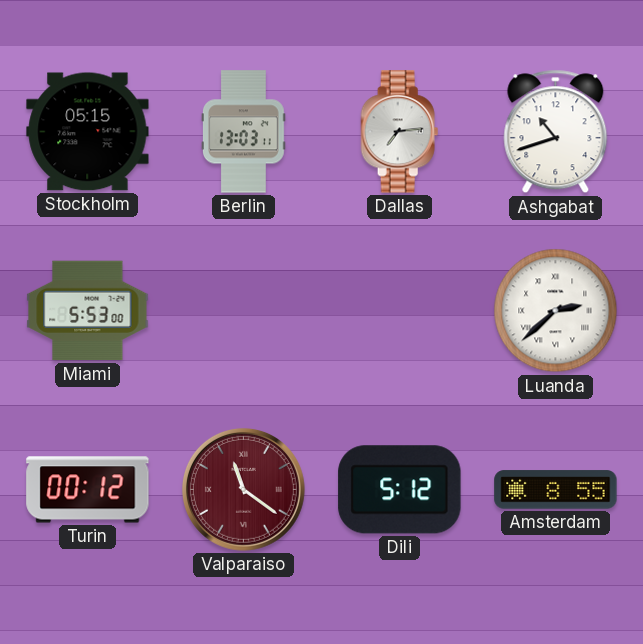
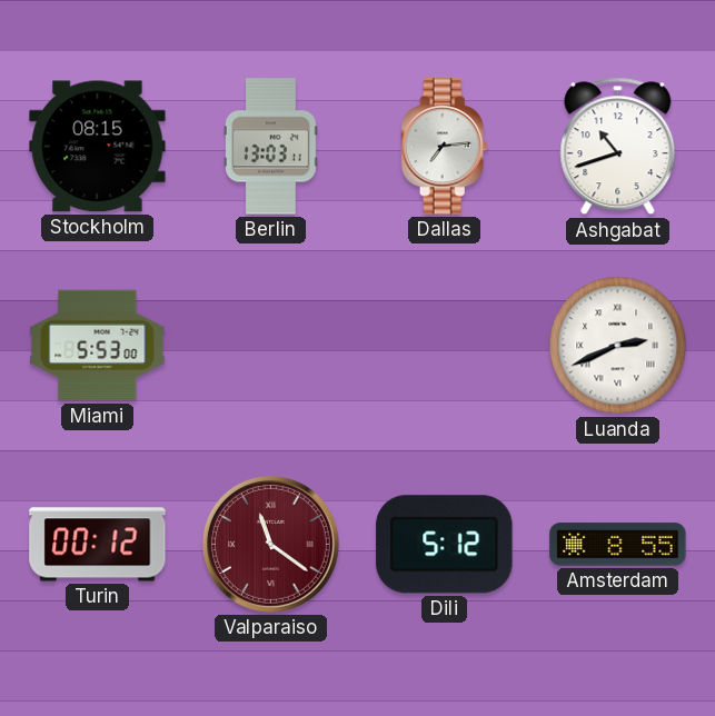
Stockholm: 05:15 -> 08:15
Luanda: 2:38 -> 2:41
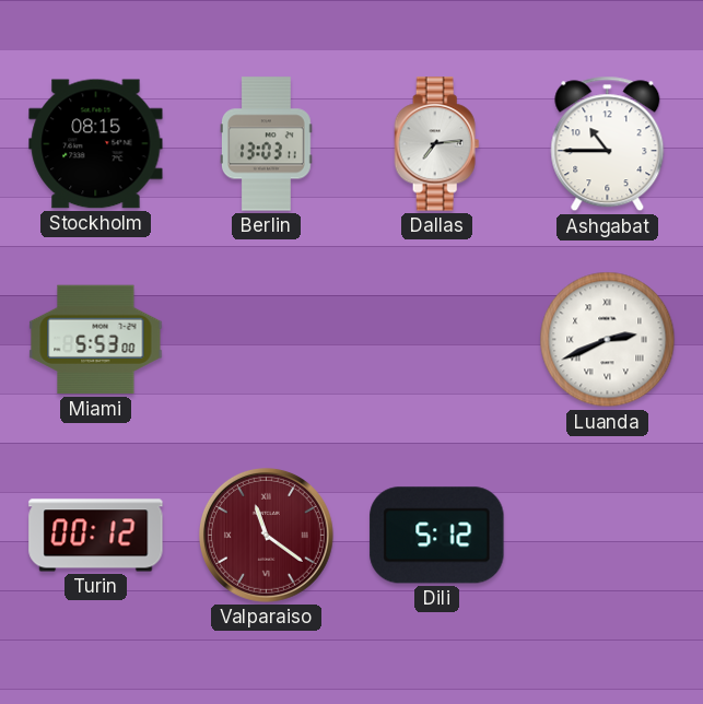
Ashgabat: 10:42 -> 10:45
Amsterdam: 8:55 -> none
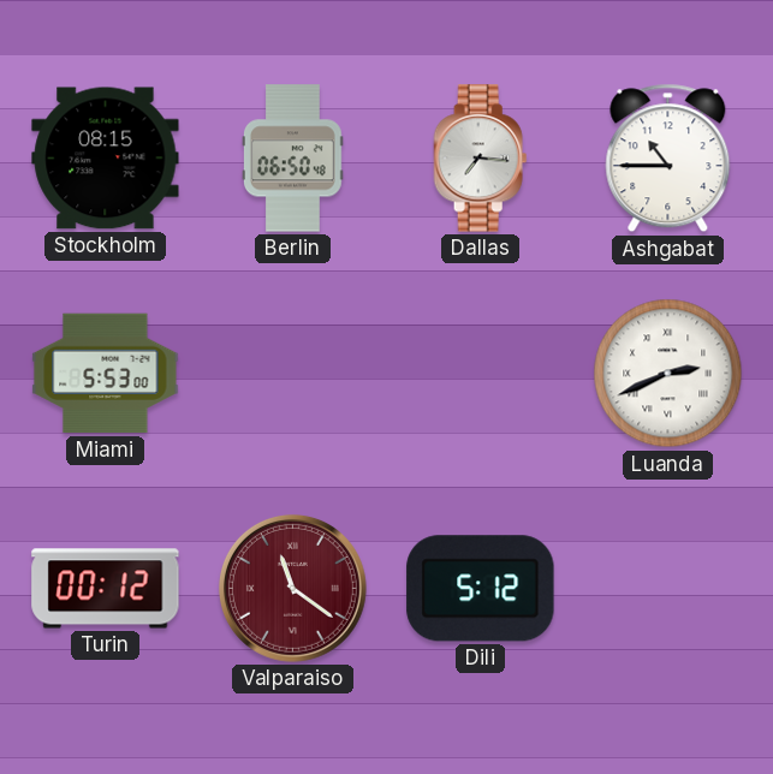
Berlin: 13:03 -> 06:50
Dallas: 7:14 -> 7:16
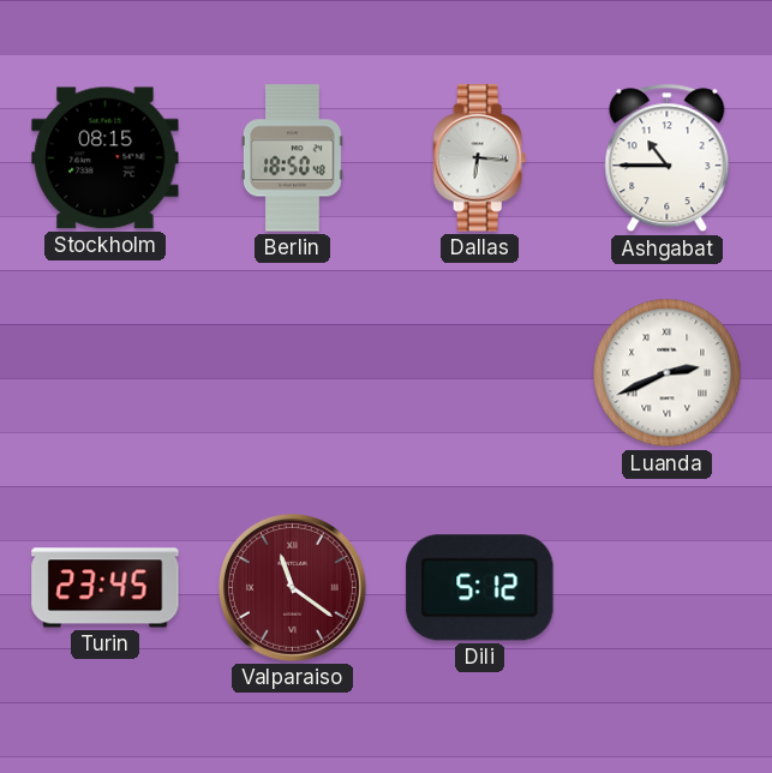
Berlin: 06:50 -> 18:50
Dallas: 7:16 -> 6:16
Miami: 5:53 -> none
Turin: 00:12 -> 23:45
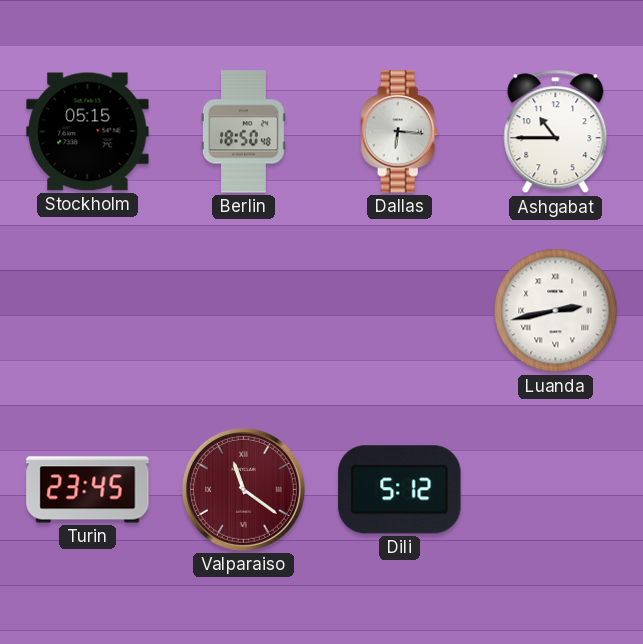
Stockholm: 08:15 -> 05:15
Luanda: 2:41 -> 2:43
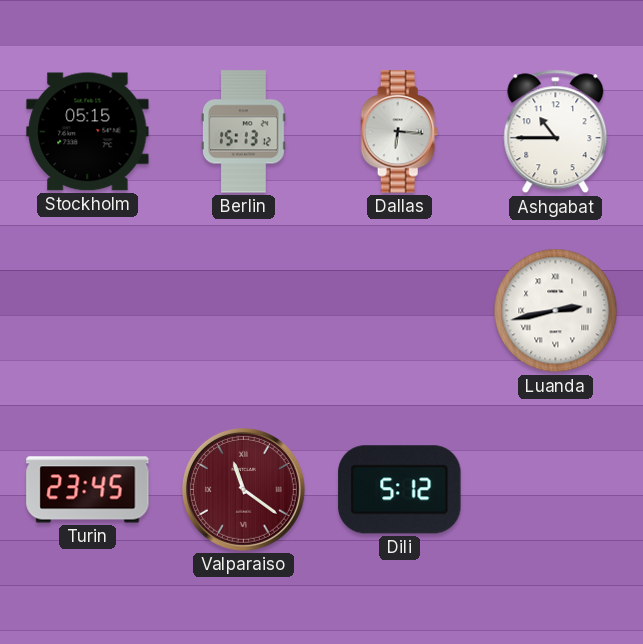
Berlin: 18:50 -> 15:13
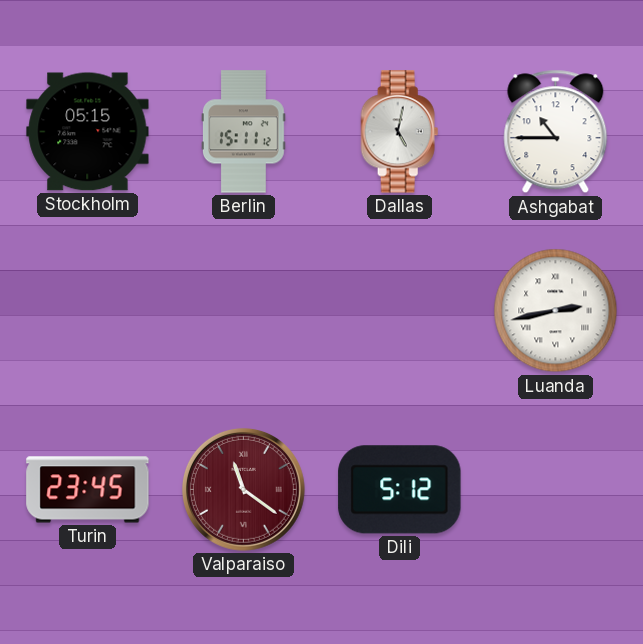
Berlin: 15:13 -> 15:11
Dallas: 6:16 -> 5:02
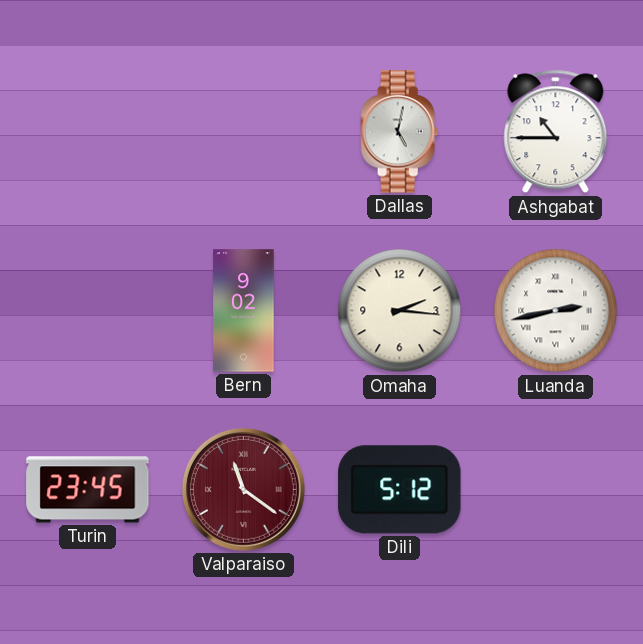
Stockholm: 05:15 -> none
Berlin: 15:11 -> none
Bern: none -> 9:02
Omaha: none -> 2:16
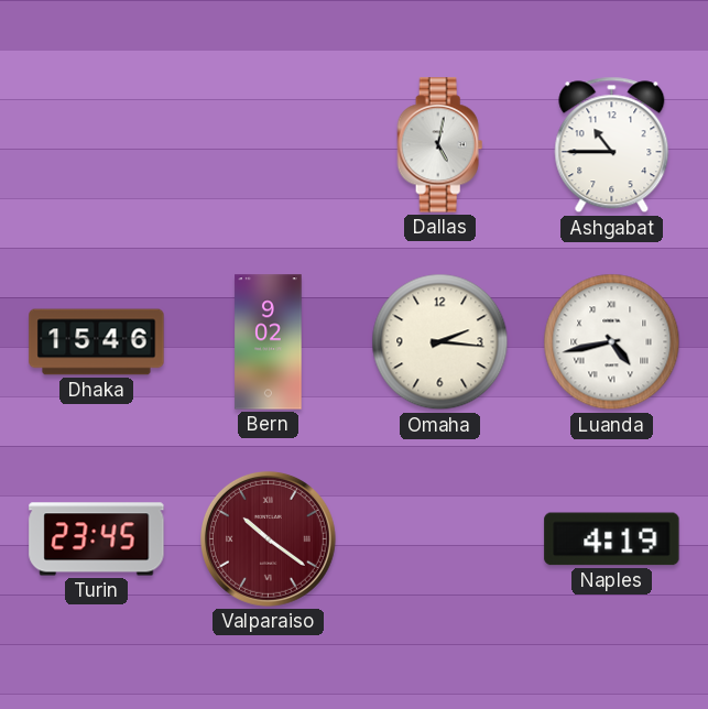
Dhaka: none -> 15:46
Luanda: 2:43 -> 4:43
Valparaiso: 11:21 -> 10:21
Dili: 5:12 -> none
Naples: none -> 4:19
